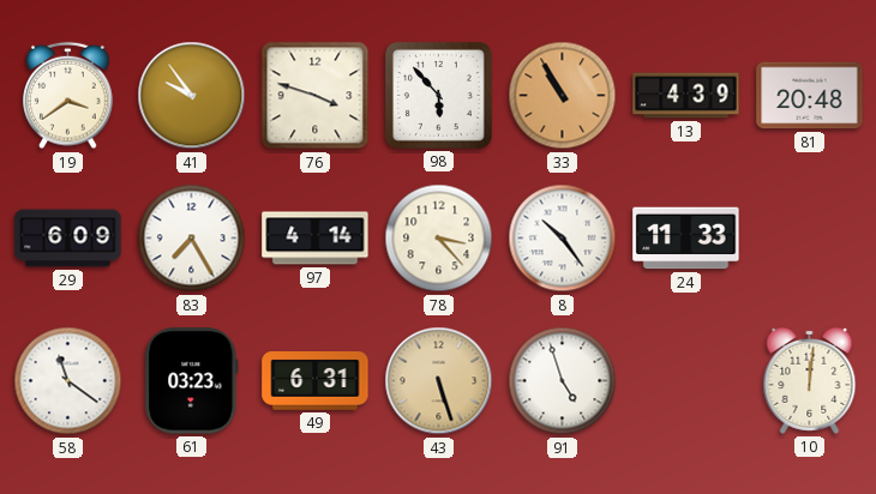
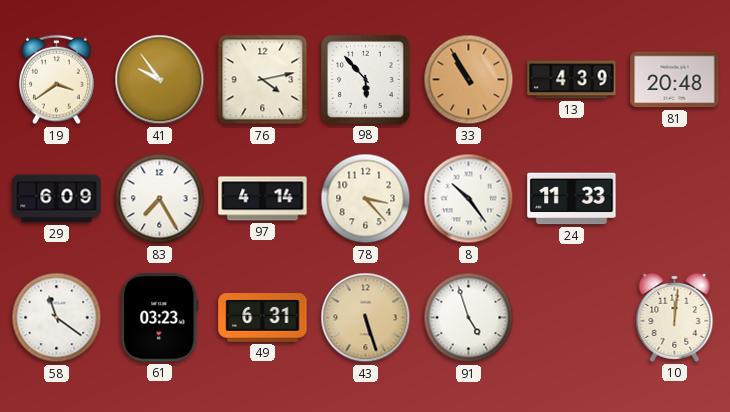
76: 3:48 -> 4:13
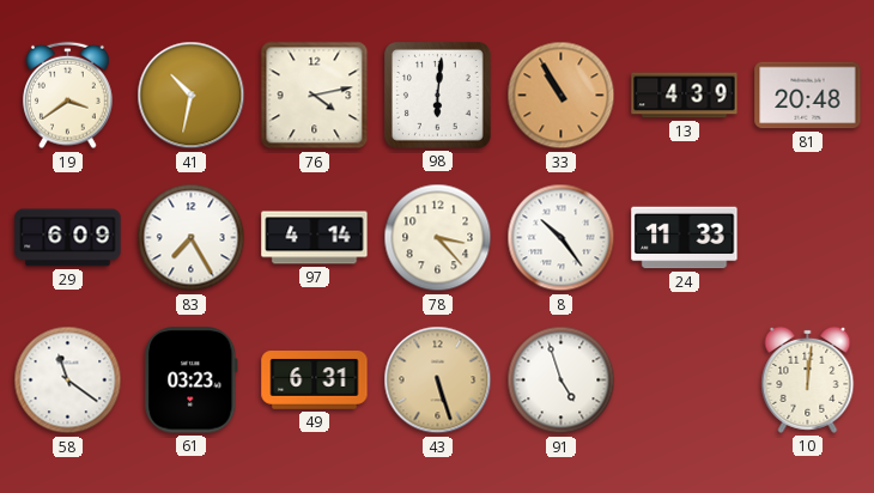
41: 9:54 -> 10:32
98: 5:53 -> 6:01
